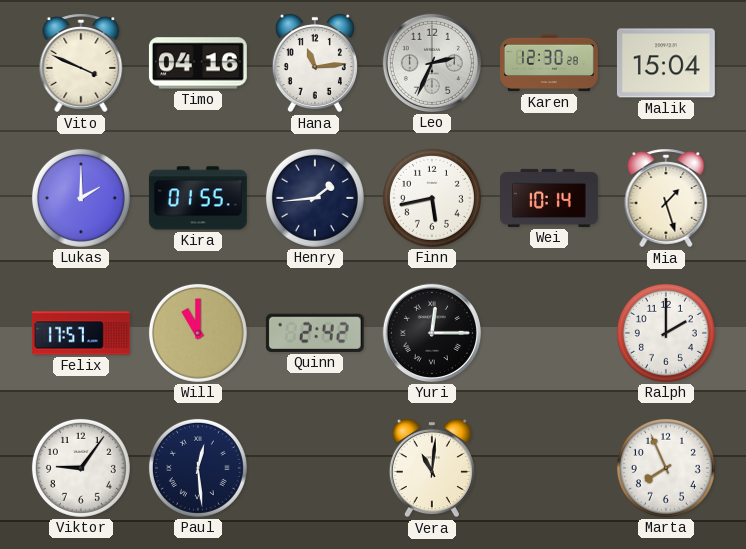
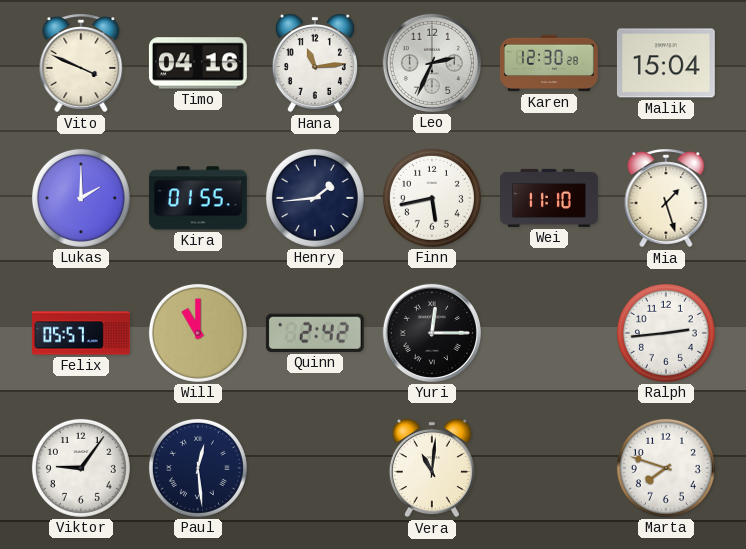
Wei: 10:14 -> 11:10
Felix: 17:57 -> 05:57
Ralph: 2:00 -> 2:44
Marta: 7:56 -> 7:48
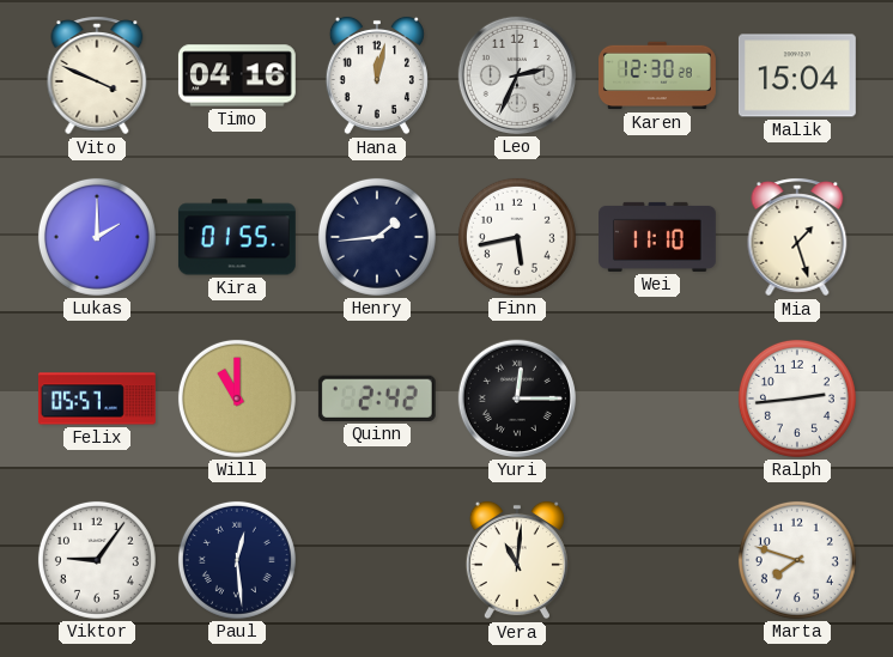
Hana: 11:14 -> 12:02
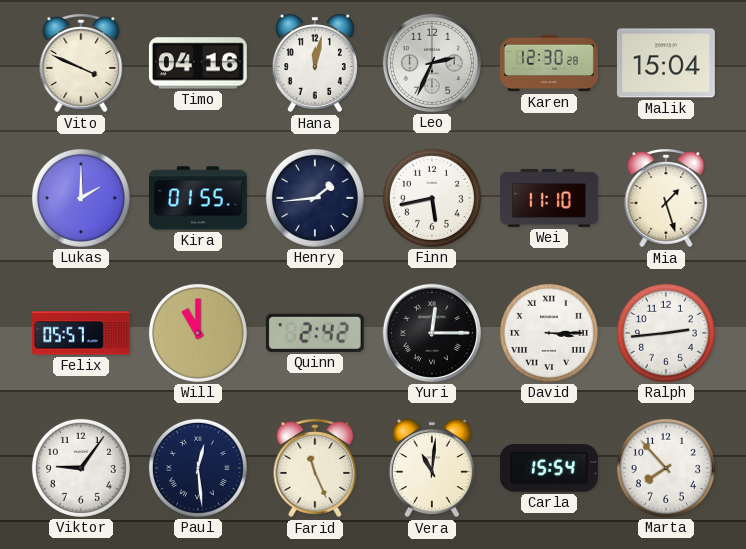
David: none -> 3:15
Farid: none -> 11:26
Carla: none -> 15:54
Marta: 7:48 -> 7:53
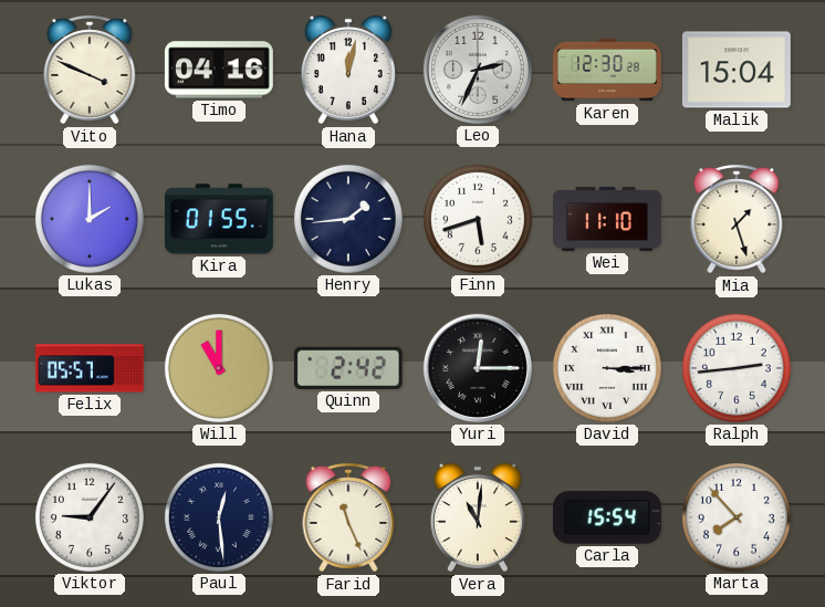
Finn: 5:43 -> 5:42
